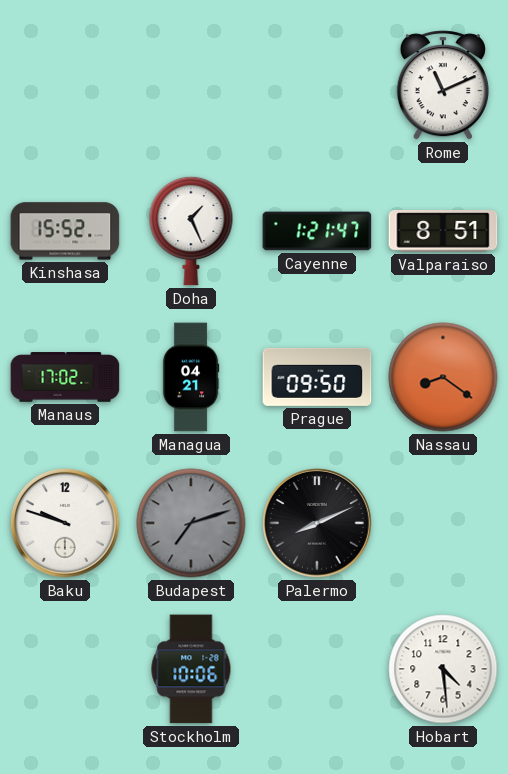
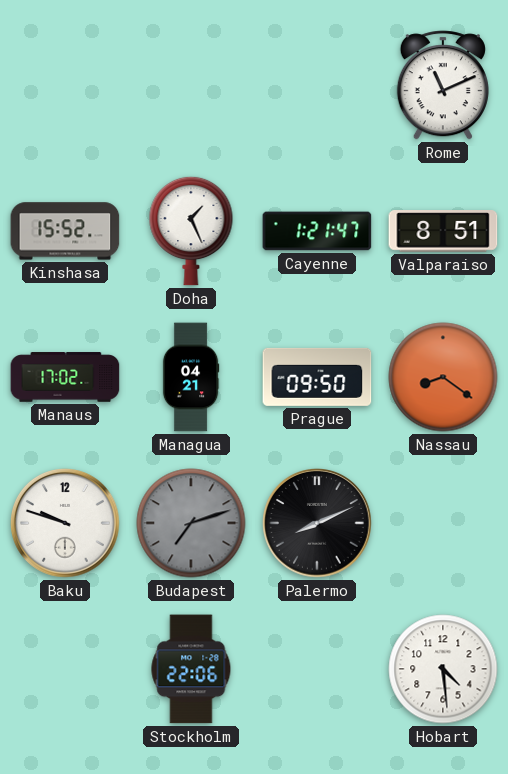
Stockholm: 10:06 -> 22:06
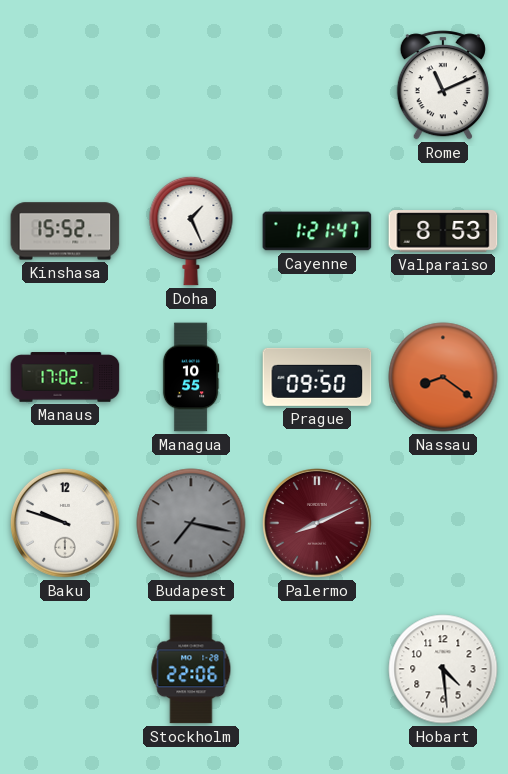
Valparaiso: 8:51 -> 8:53
Managua: 04:21 -> 10:55
Budapest: 7:12 -> 7:17
Palermo dial: black -> burgundy
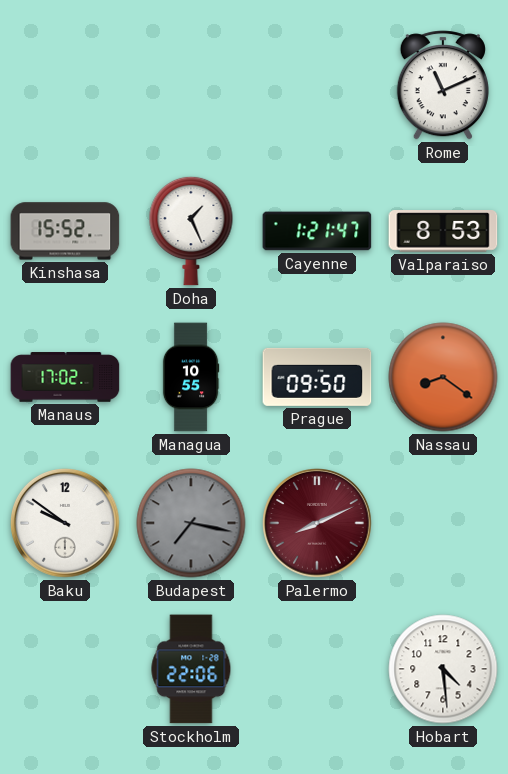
Baku: 9:48 -> 9:51
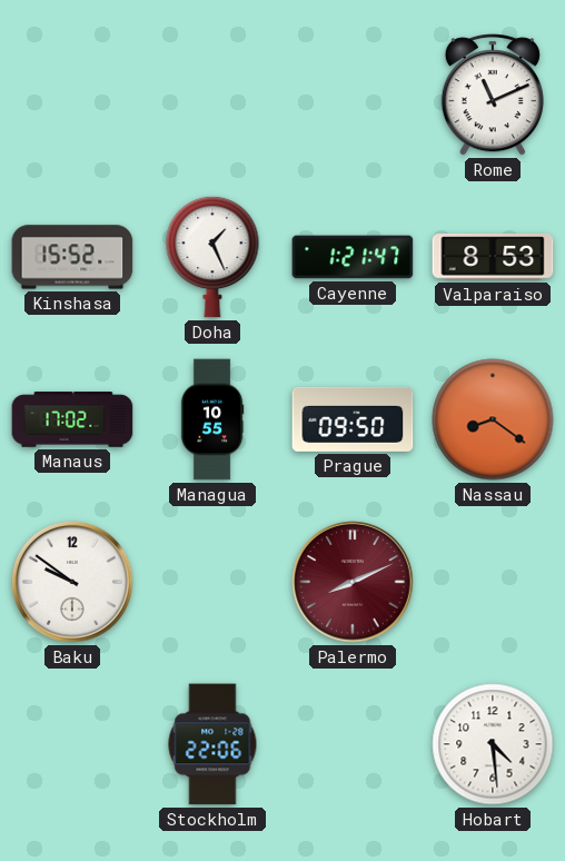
Budapest: 7:17 -> none
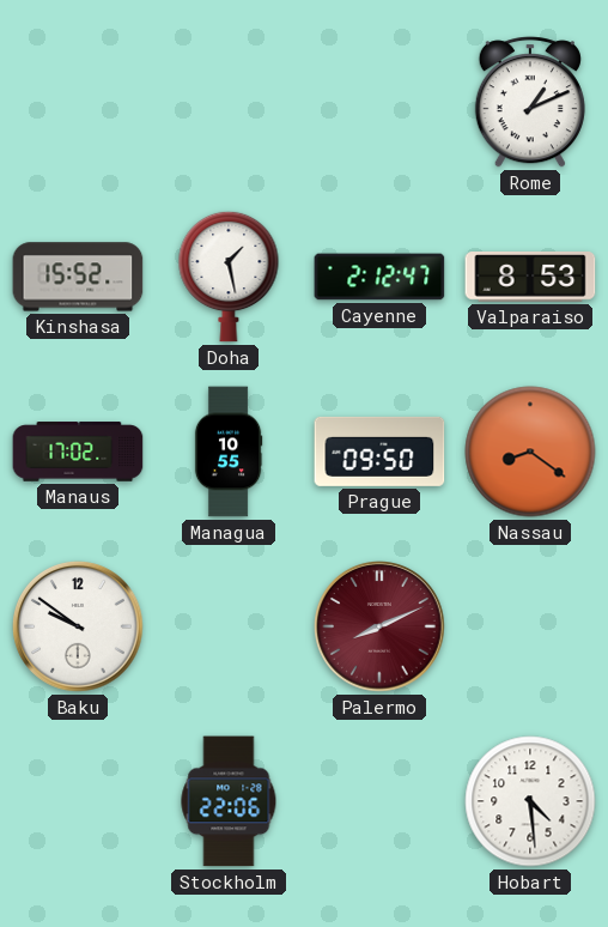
Rome: 11:11 -> 1:11
Doha: 1:26 -> 1:28
Cayenne: 1:21 -> 2:12
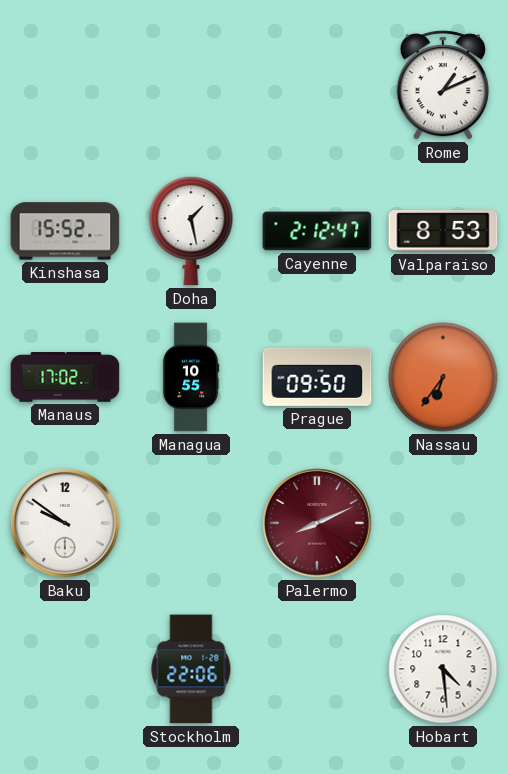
Nassau: 8:21 -> 6:36
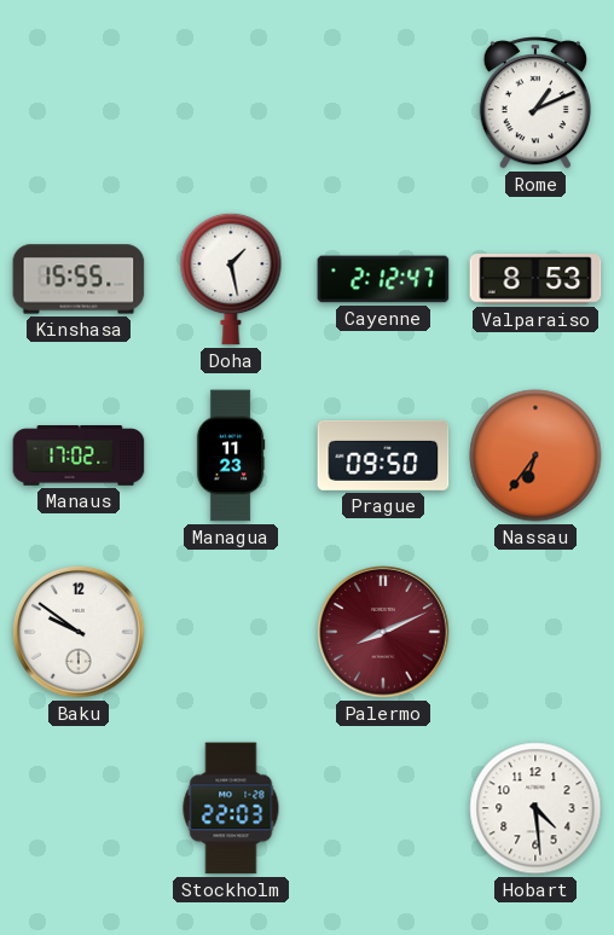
Kinshasa: 15:52 -> 15:55
Managua: 10:55 -> 11:23
Stockholm: 22:06 -> 22:03
